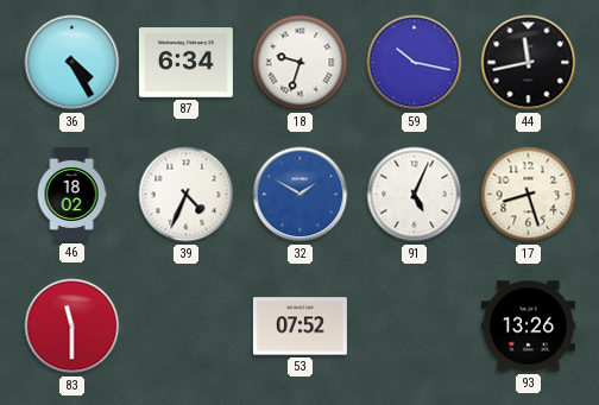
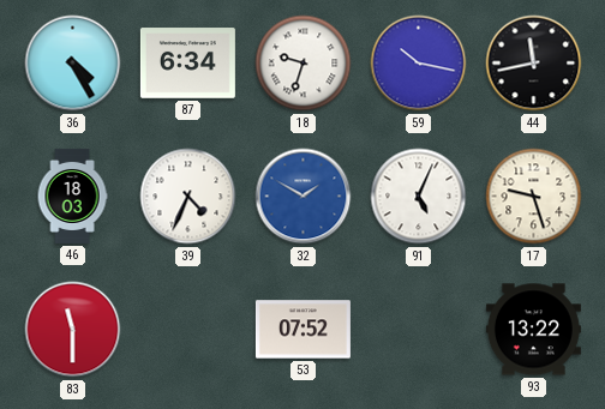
46: 18:02 -> 18:03
17: 8:27 -> 9:27
93: 13:26 -> 13:22
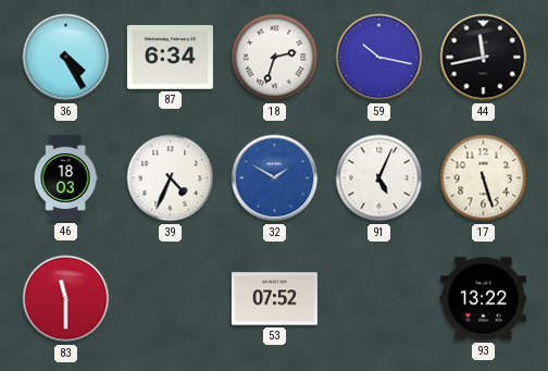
18: 9:33 -> 2:33
17: 9:27 -> 5:27
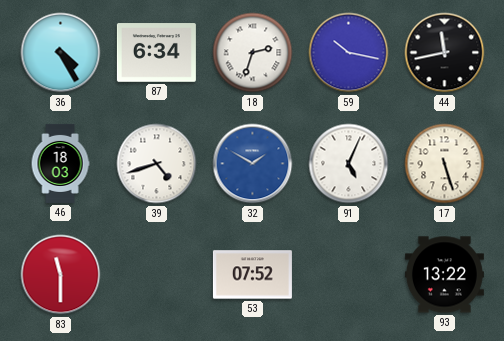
39: 4:34 -> 4:42
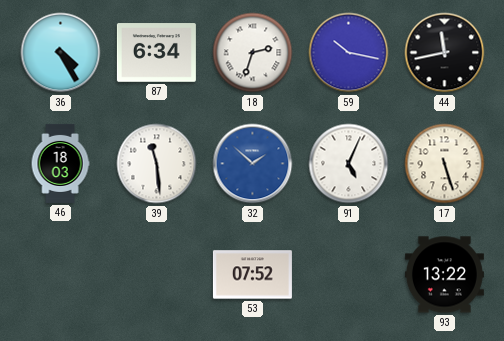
39: 4:42 -> 11:29
32: 1:50 -> 1:52
83: 11:30 -> none
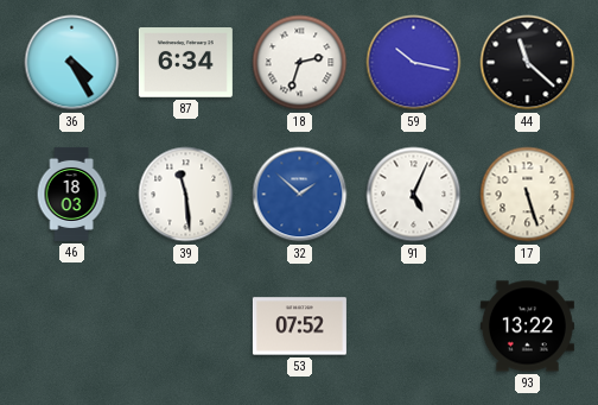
44: 11:43 -> 11:22
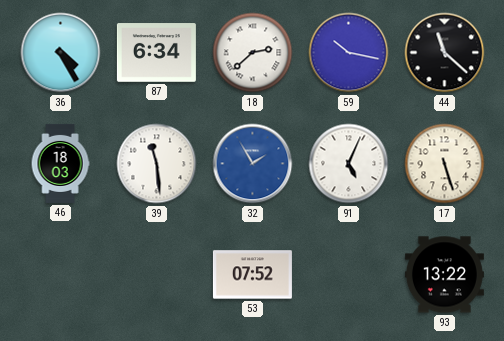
18: 2:33 -> 2:38
32: 1:52 -> 1:55
